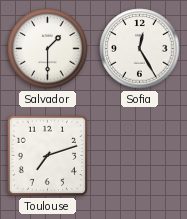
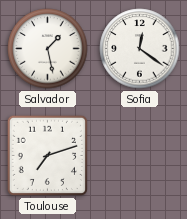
Salvador: 1:30 -> 1:28
Sofia: 12:25 -> 12:21
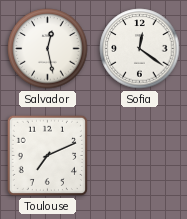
Salvador: 1:28 -> 12:28
Toulouse: 7:12 -> 7:11
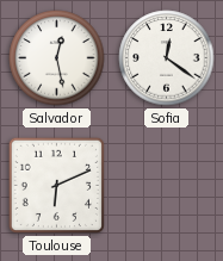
Toulouse: 7:11 -> 6:11
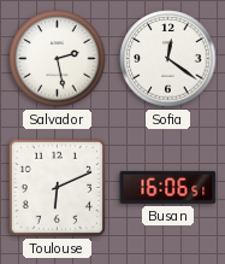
Salvador: 12:28 -> 2:28
Busan: none -> 16:06
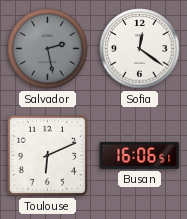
Salvador dial: white -> grey
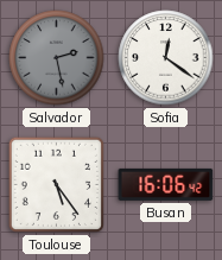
Toulouse: 6:11 -> 5:24
Busan: 16:06:51 -> 16:06:42
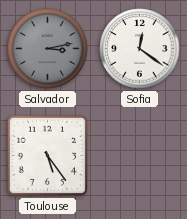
Salvador: 2:28 -> 3:13
Busan: 16:06 -> none
